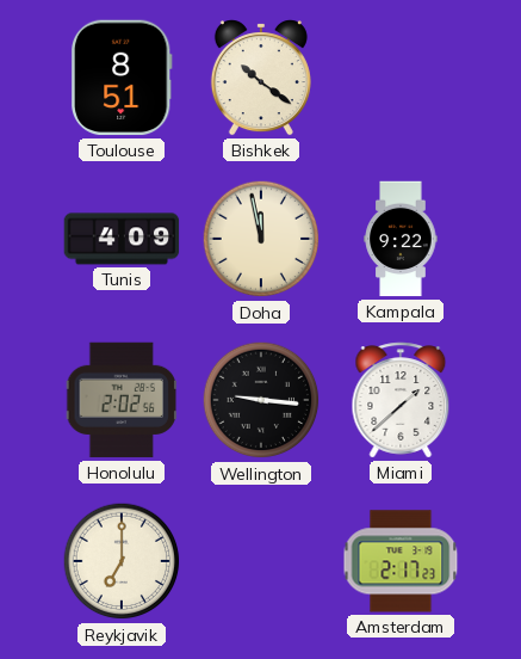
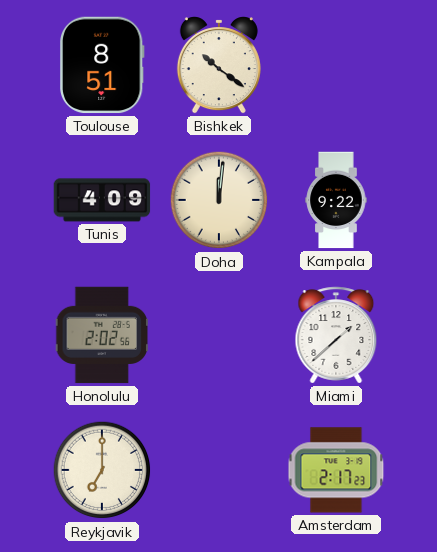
Doha: 11:58 -> 12:01
Wellington: 9:16 -> none
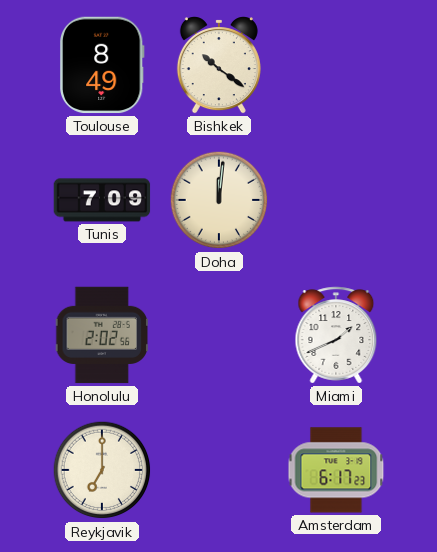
Toulouse: 8:51 -> 8:49
Tunis: 4:09 -> 7:09
Kampala: 9:22 -> none
Miami: 1:38 -> 1:41
Amsterdam: 2:17 -> 6:17
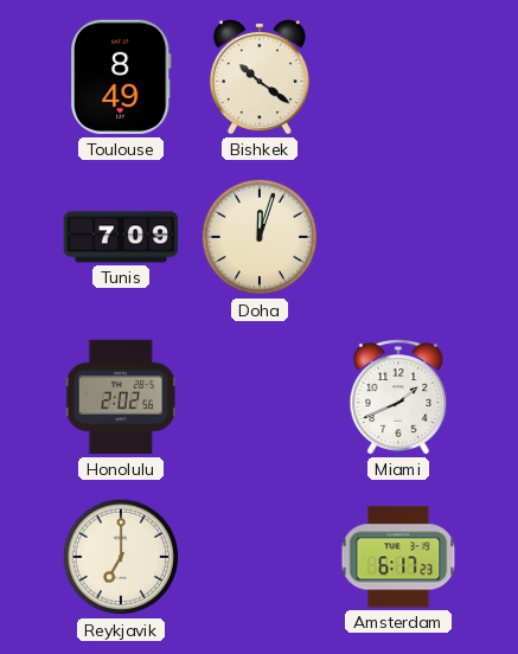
Doha: 12:01 -> 12:03
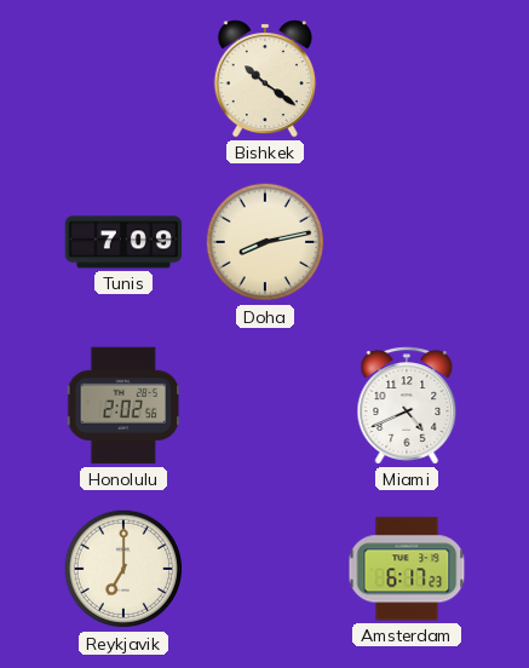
Toulouse: 8:49 -> none
Doha: 12:03 -> 8:13
Miami: 1:41 -> 4:41
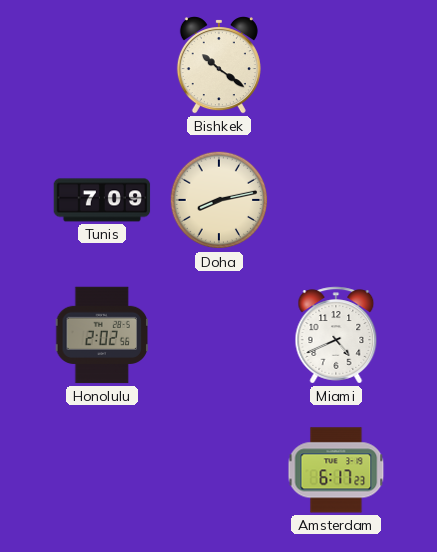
Reykjavik: 7:00 -> none
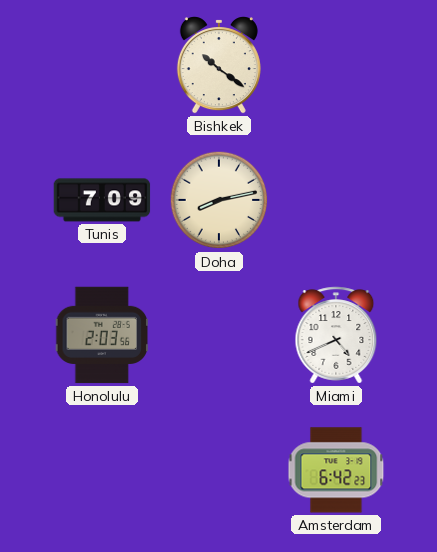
Honolulu: 2:02 -> 2:03
Amsterdam: 6:17 -> 6:42
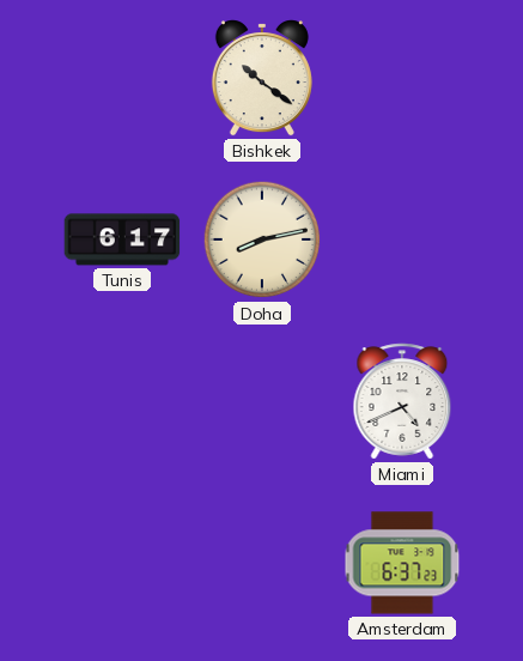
Tunis: 7:09 -> 6:17
Honolulu: 2:03 -> none
Amsterdam: 6:42 -> 6:37
